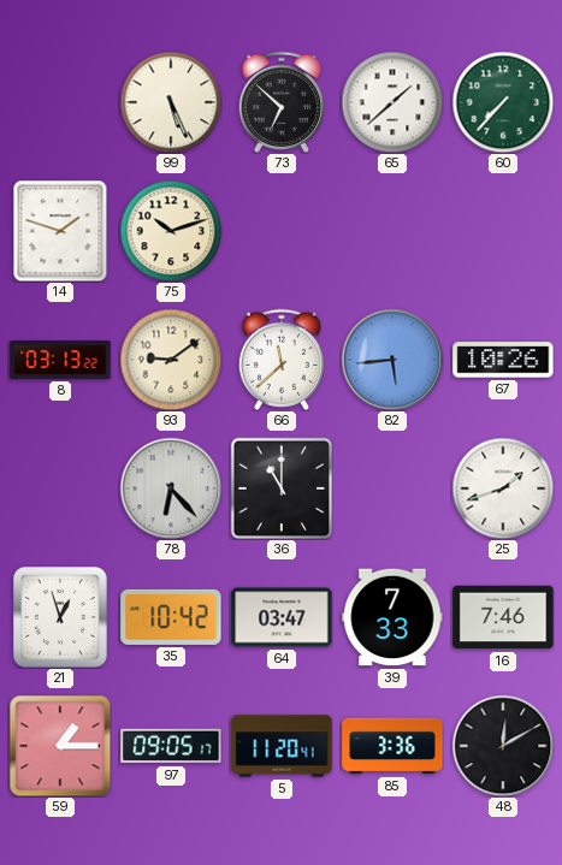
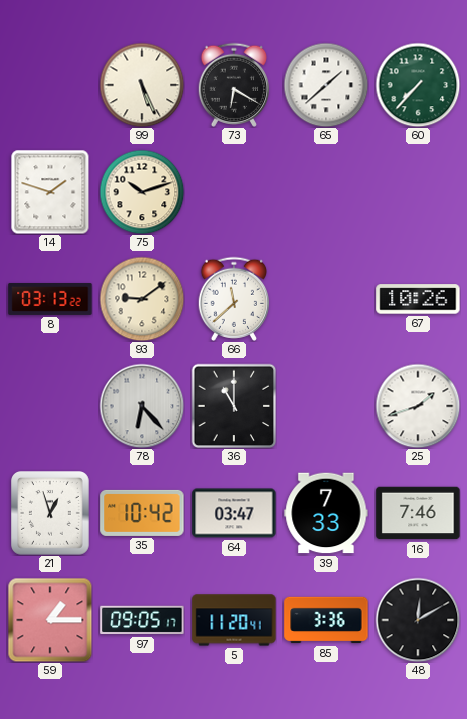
73: 6:52 -> 6:20
82: 5:44 -> none
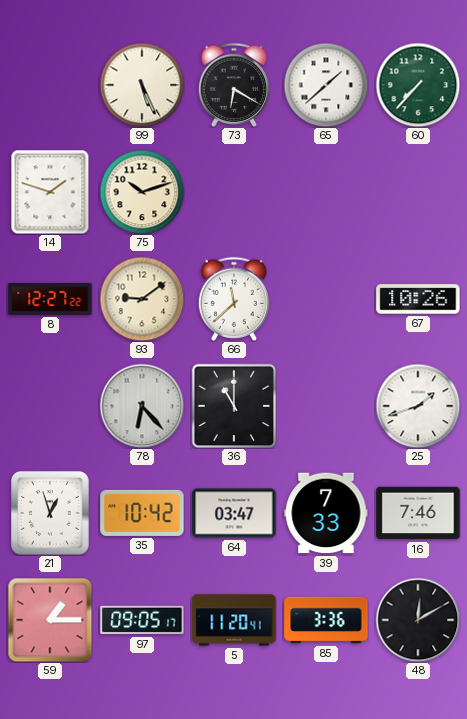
8: 03:13 -> 12:27
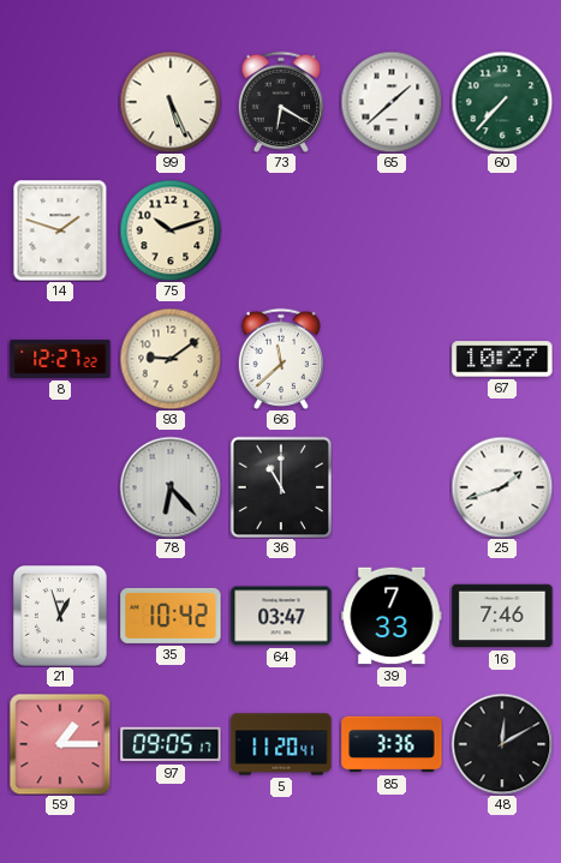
67: 10:26 -> 10:27
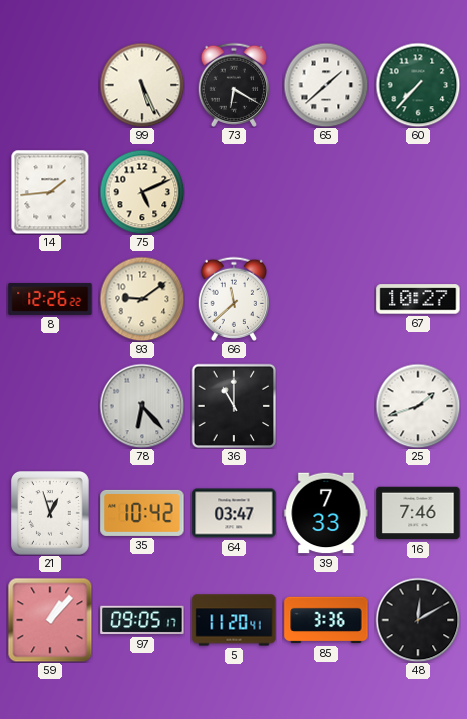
14: 1:48 -> 1:44
75: 10:12 -> 5:11
8: 12:27 -> 12:26
59: 1:15 -> 1:07
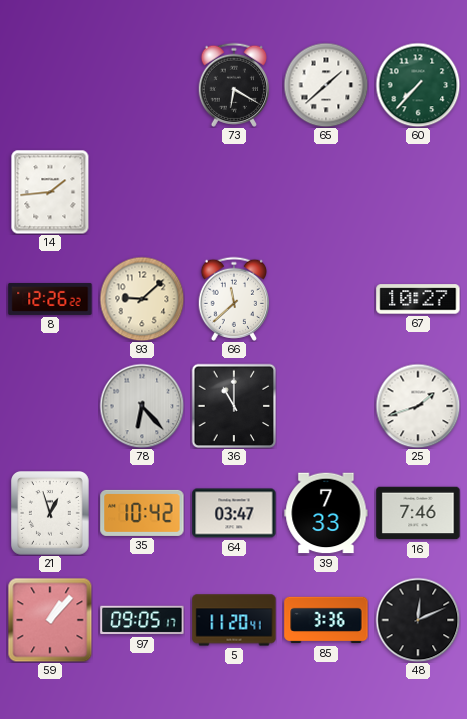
99: 5:26 -> none
75: 5:11 -> none
93: 9:09 -> 9:08
48: 12:10 -> 12:11
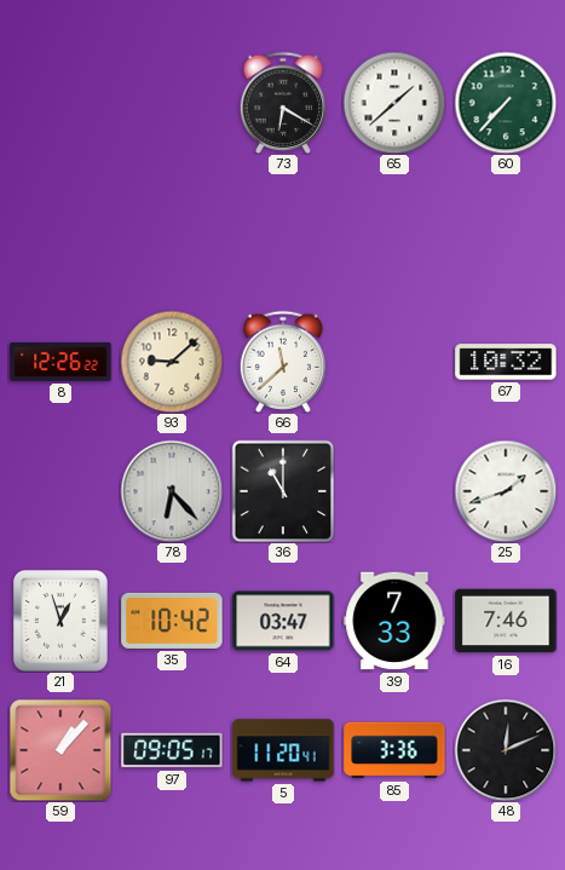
14: 1:44 -> none
67: 10:27 -> 10:32
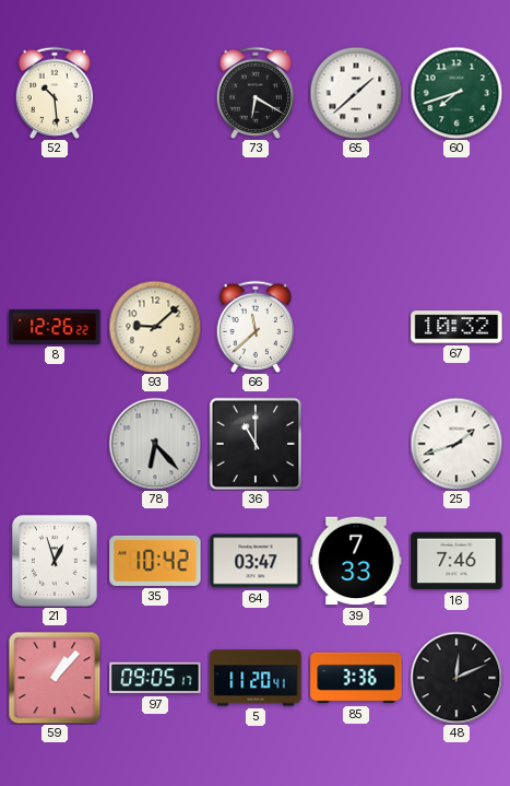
52: none -> 10:29
60: 7:37 -> 7:42
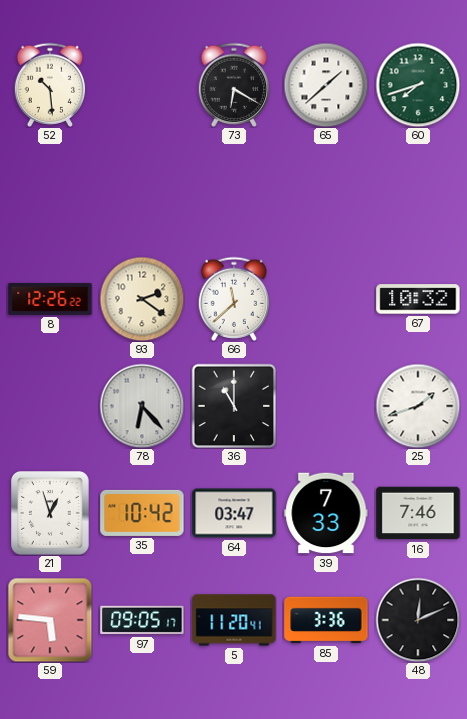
93: 9:08 -> 2:21
59: 1:07 -> 5:46
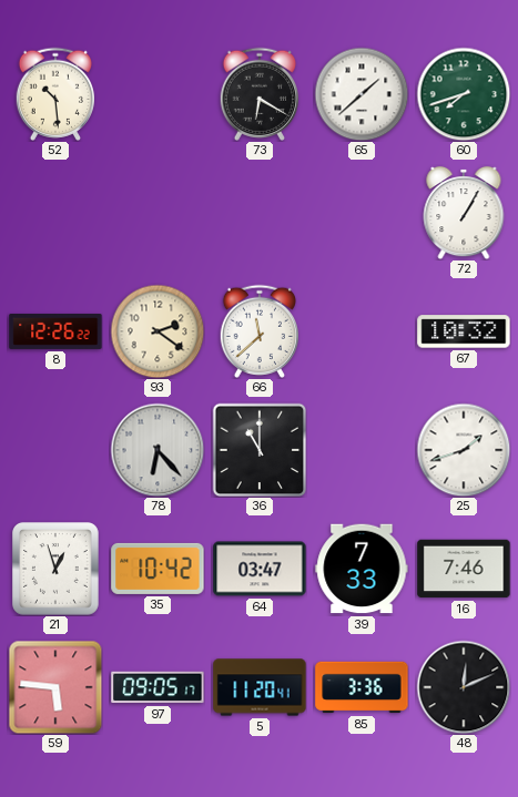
72: none -> 1:05
